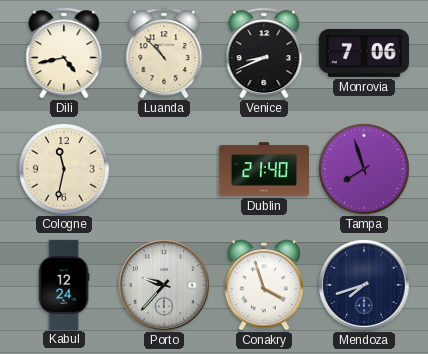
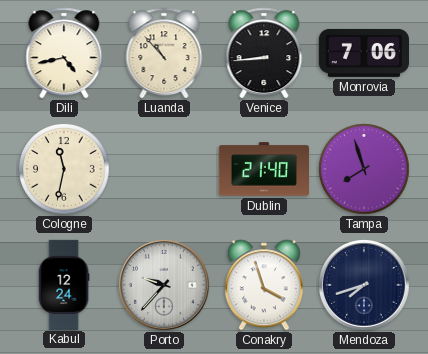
Venice: 8:41 -> 8:44
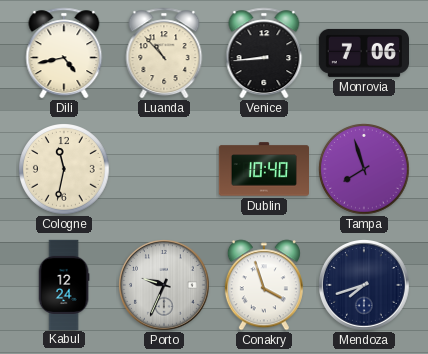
Dublin: 21:40 -> 10:40
Porto: 9:37 -> 9:34
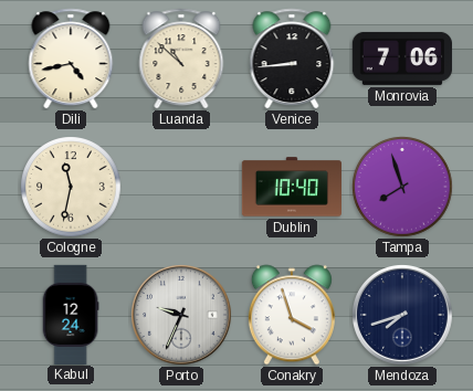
Luanda: 10:53 -> 10:52
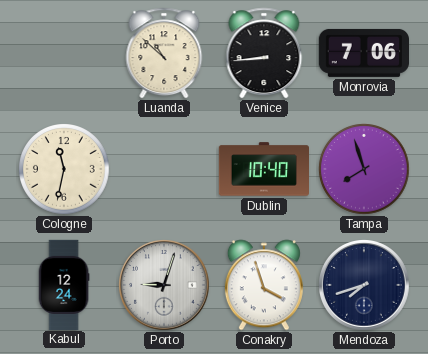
Dili: 4:43 -> none
Porto: 9:34 -> 9:03
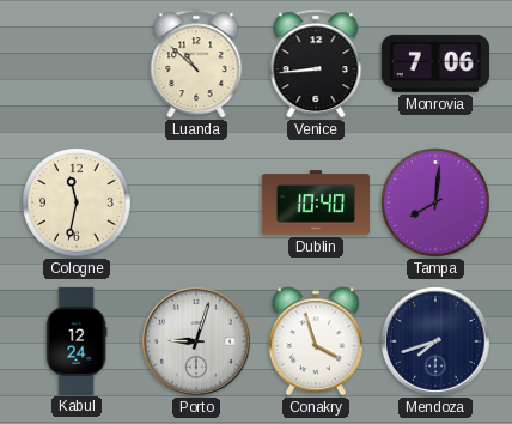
Tampa: 7:57 -> 8:01
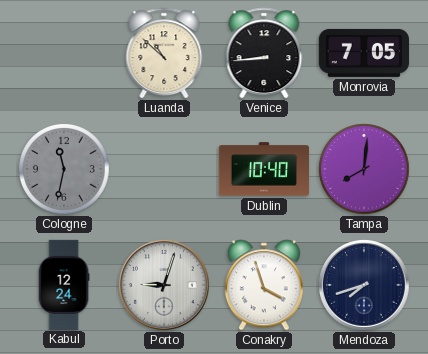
Monrovia: 7:06 -> 7:05
Cologne dial: cream -> grey
